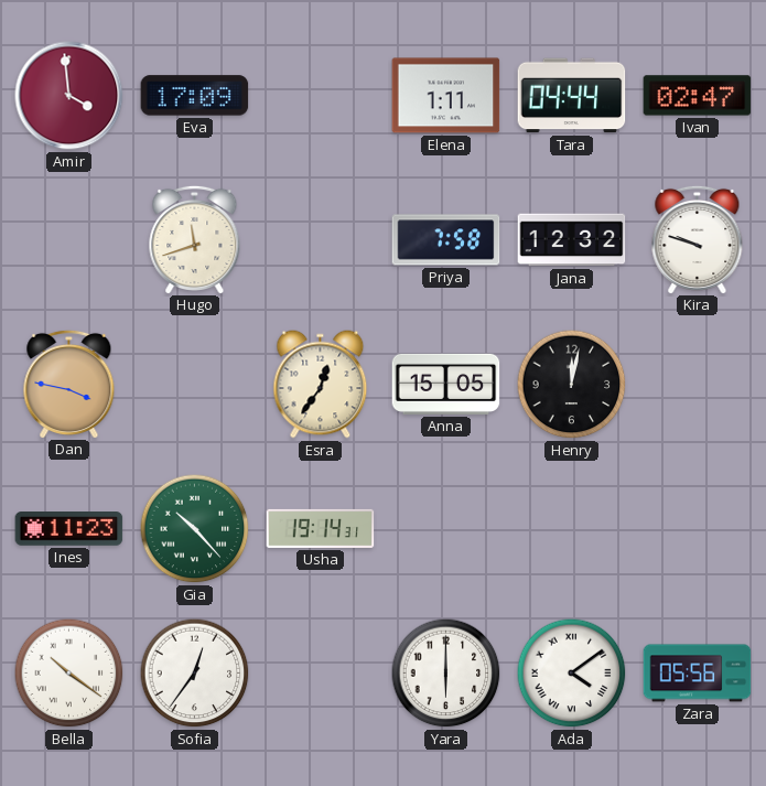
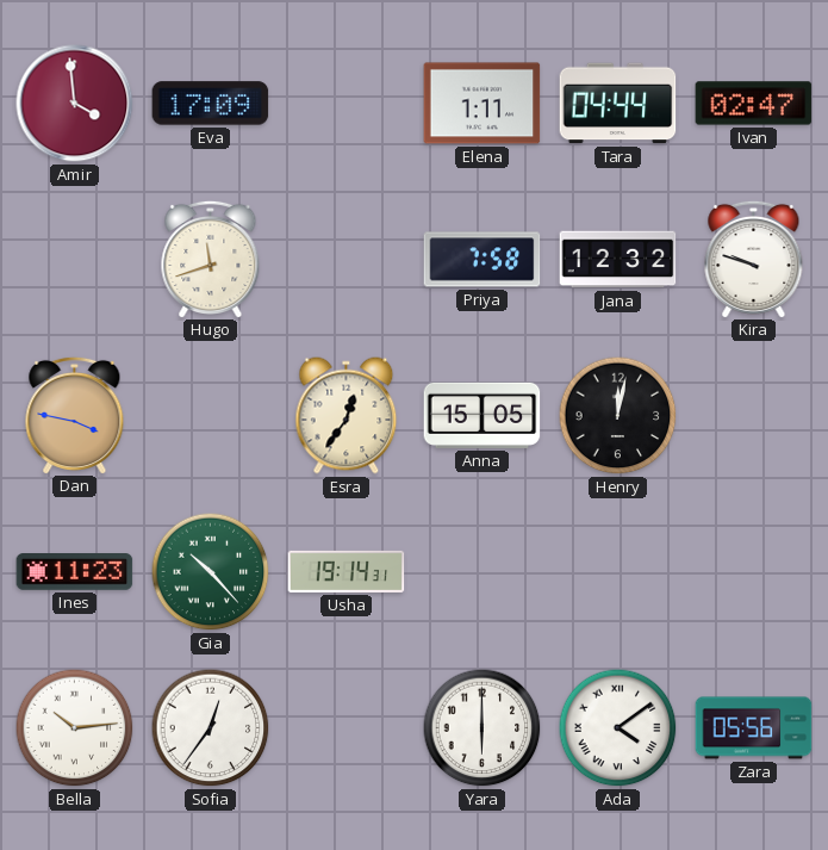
Bella: 10:21 -> 10:14
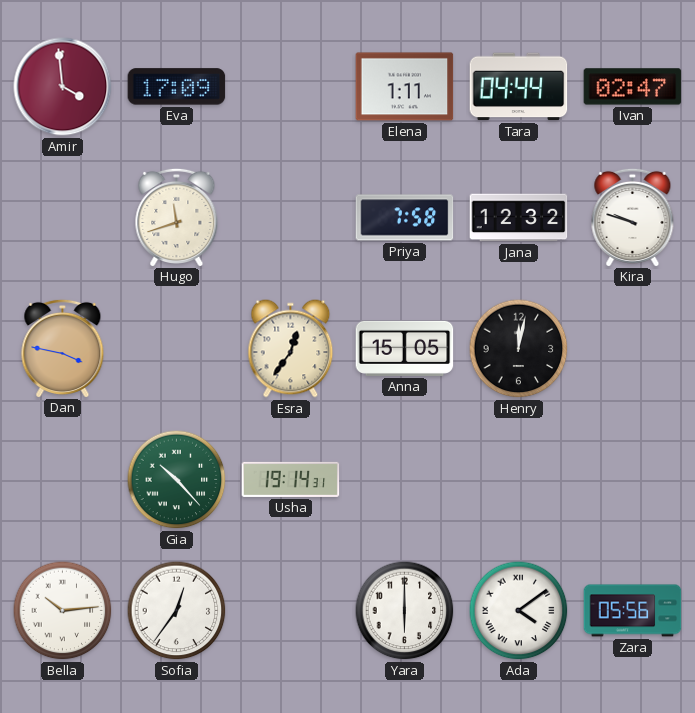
Ines: 11:23 -> none
